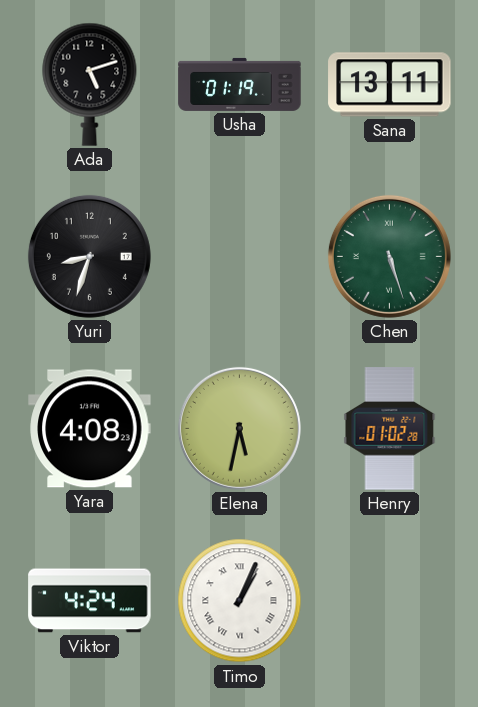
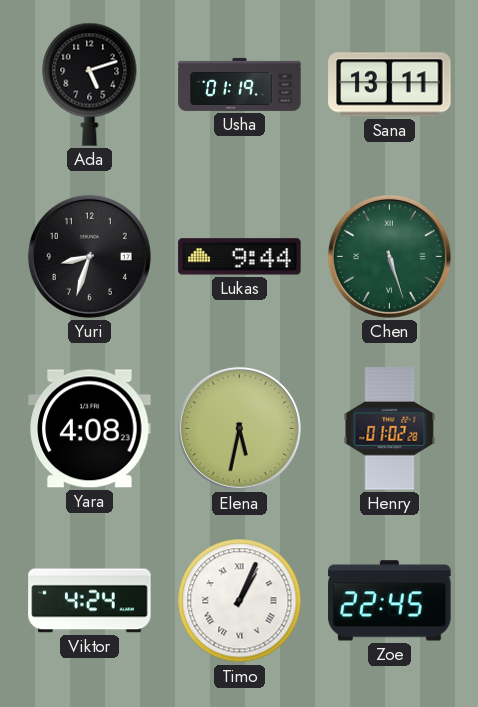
Lukas: none -> 9:44
Zoe: none -> 22:45
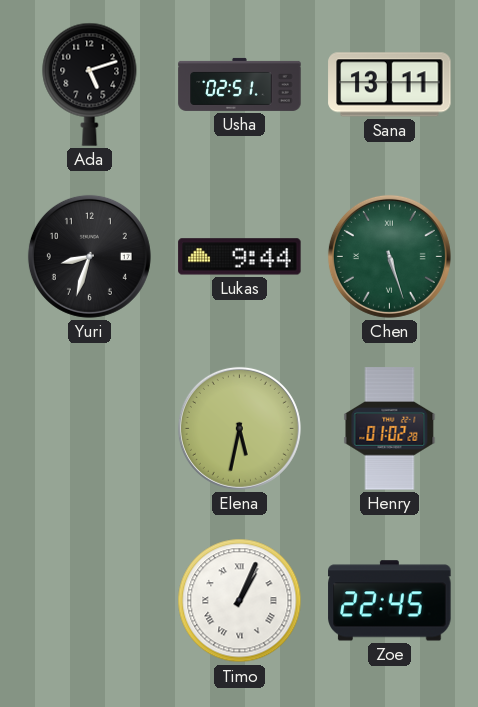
Usha: 01:19 -> 02:51
Yara: 4:08 -> none
Viktor: 4:24 -> none
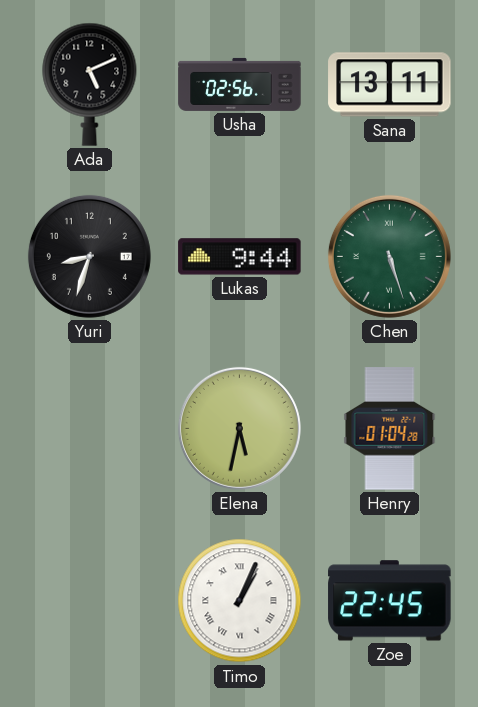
Ada: 5:12 -> 5:11
Usha: 02:51 -> 02:56
Henry: 01:02 -> 01:04
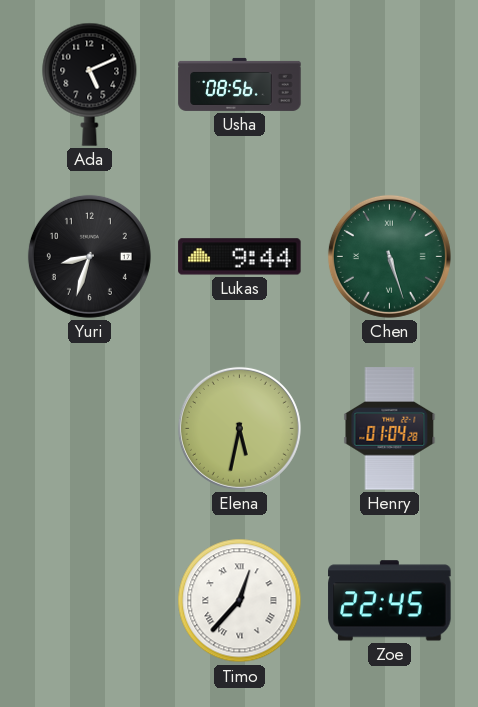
Usha: 02:56 -> 08:56
Sana: 13:11 -> none
Timo: 1:04 -> 12:37
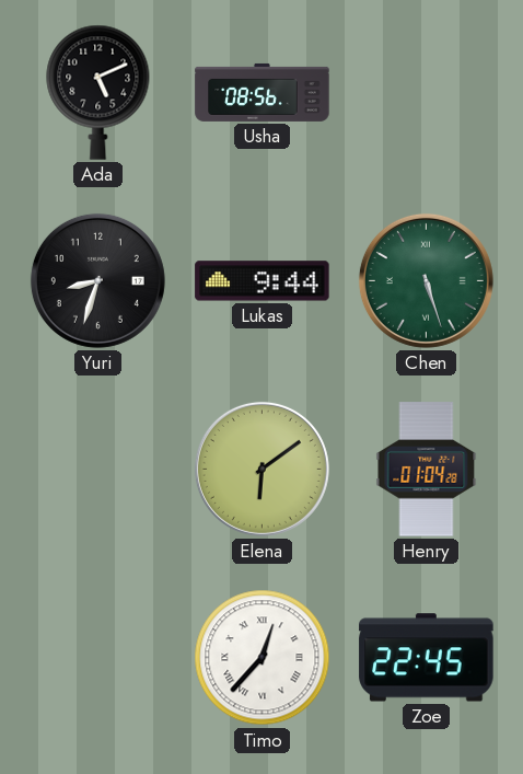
Elena: 5:32 -> 6:09
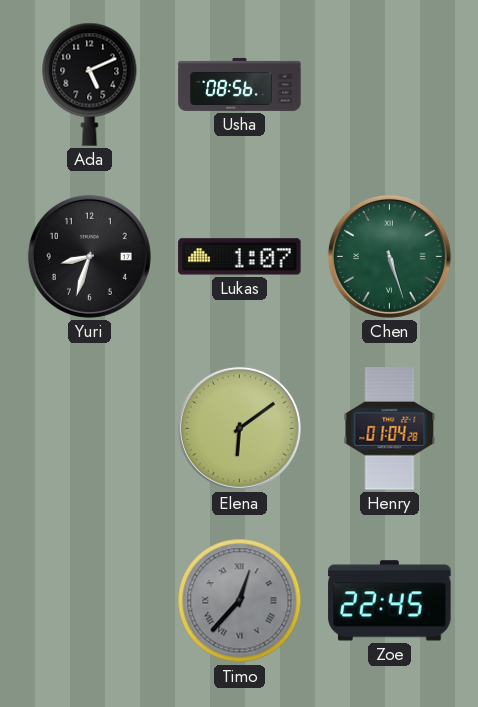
Lukas: 9:44 -> 1:07
Timo dial: white -> grey
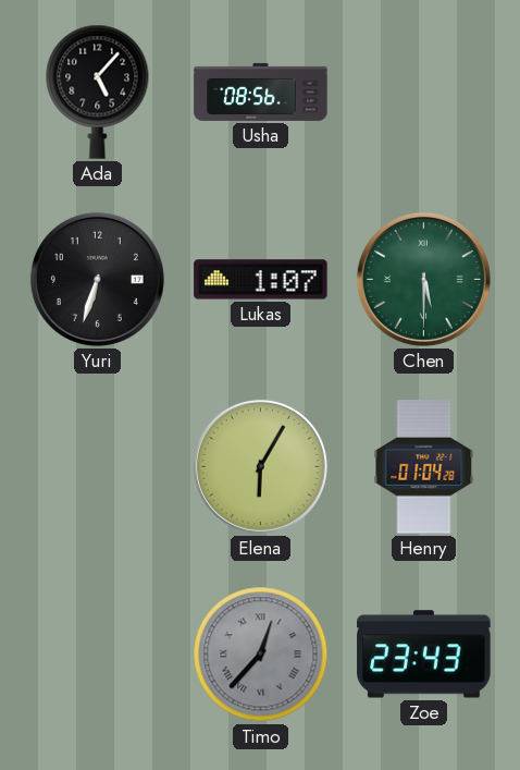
Ada: 5:11 -> 5:07
Yuri: 8:33 -> 6:33
Chen: 5:27 -> 5:30
Elena: 6:09 -> 6:05
Zoe: 22:45 -> 23:43
